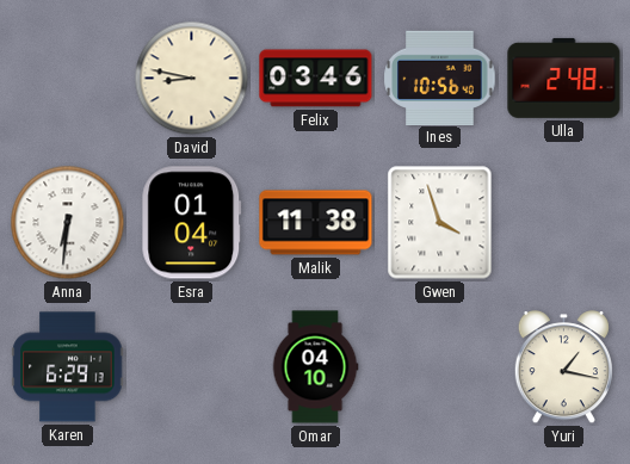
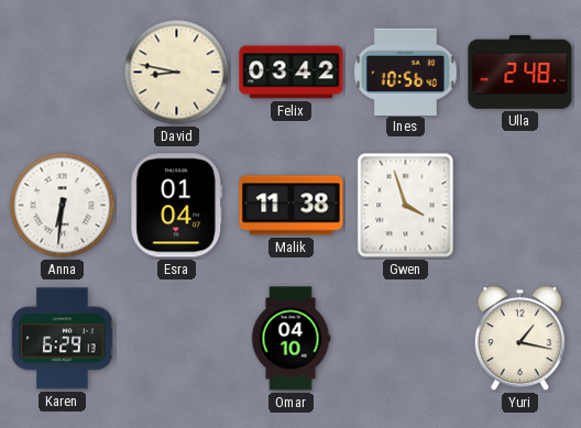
Felix: 03:46 -> 03:42
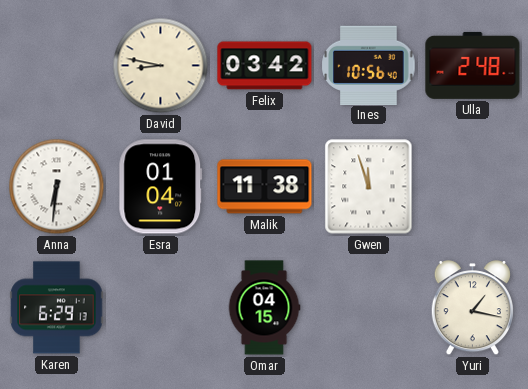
Gwen: 3:57 -> 11:57
Omar: 04:10 -> 04:15
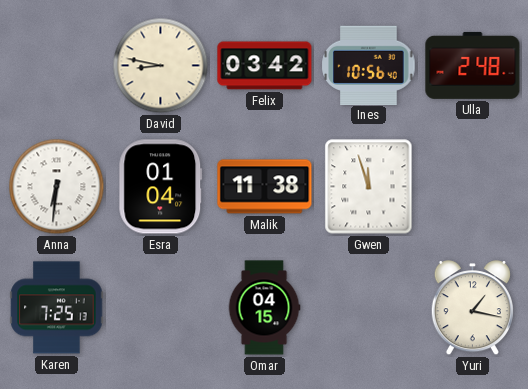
Karen: 6:29 -> 7:25
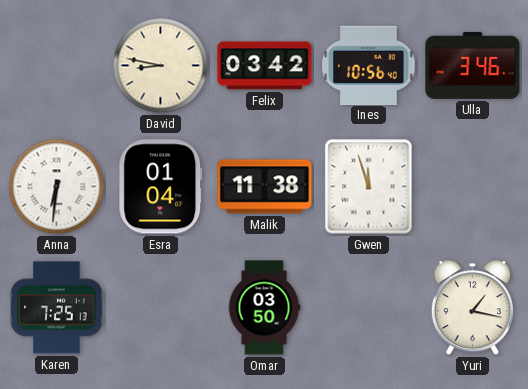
Ulla: 2:48 -> 3:46
Omar: 04:15 -> 03:50
